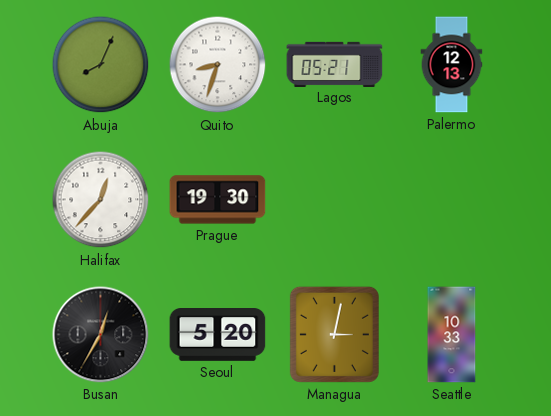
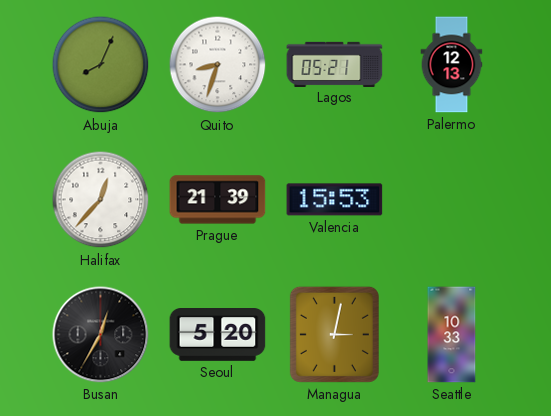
Prague: 19:30 -> 21:39
Valencia: none -> 15:53
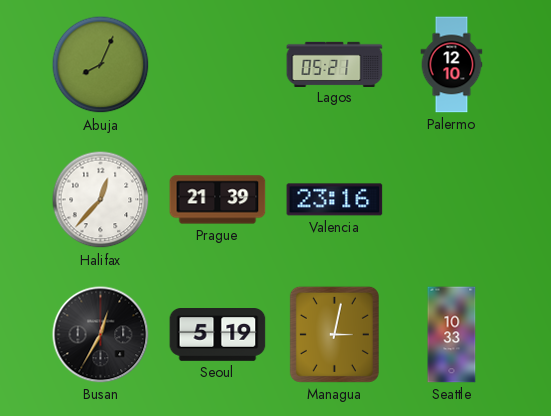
Quito: 8:33 -> none
Palermo: 12:13 -> 12:10
Valencia: 15:53 -> 23:16
Seoul: 5:20 -> 5:19
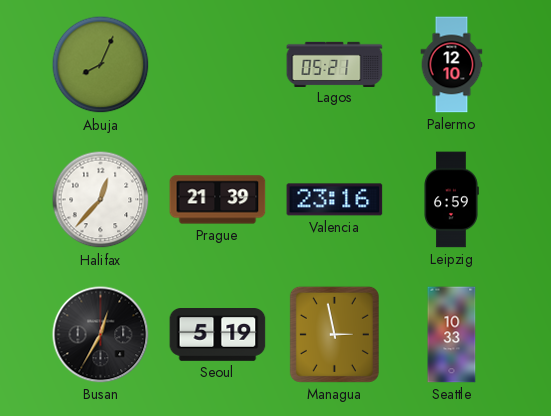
Leipzig: none -> 6:59
Managua: 3:02 -> 2:58
